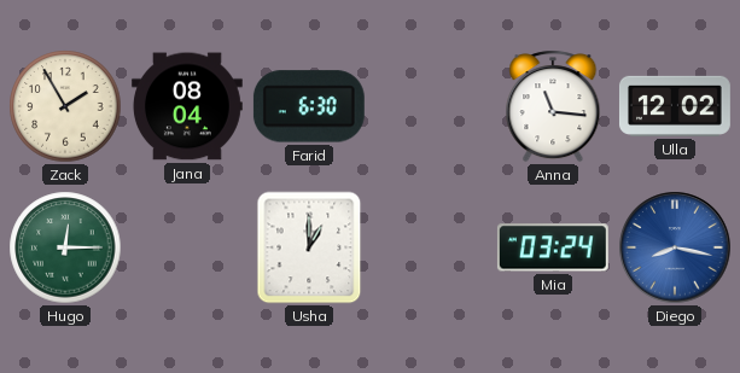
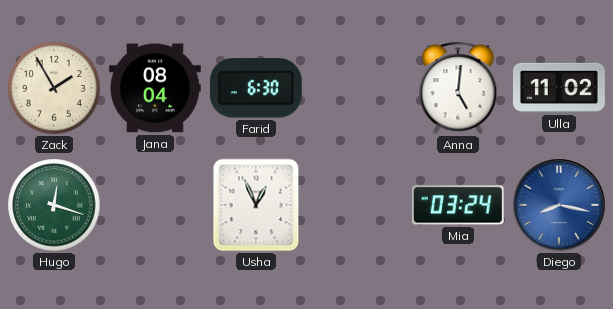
Anna: 11:16 -> 5:01
Ulla: 12:02 -> 11:02
Hugo: 12:15 -> 12:18
Usha: 1:00 -> 12:56
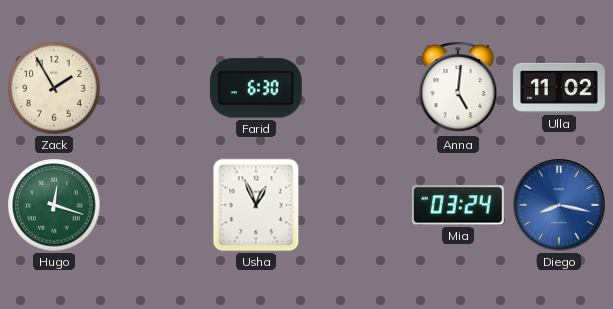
Jana: 08:04 -> none
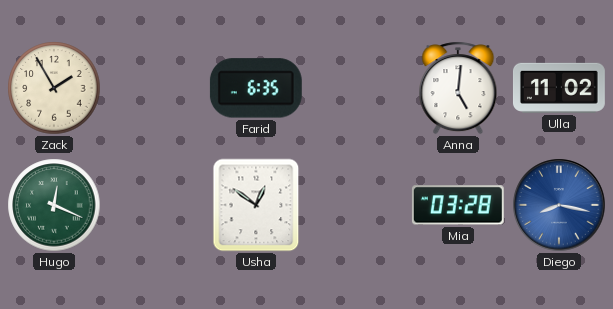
Farid: 6:30 -> 6:35
Hugo: 12:18 -> 12:19
Usha: 12:56 -> 12:51
Mia: 03:24 -> 03:28
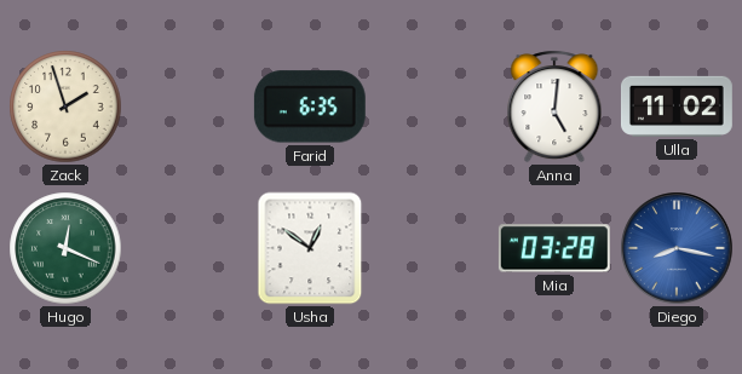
Zack: 1:55 -> 1:57
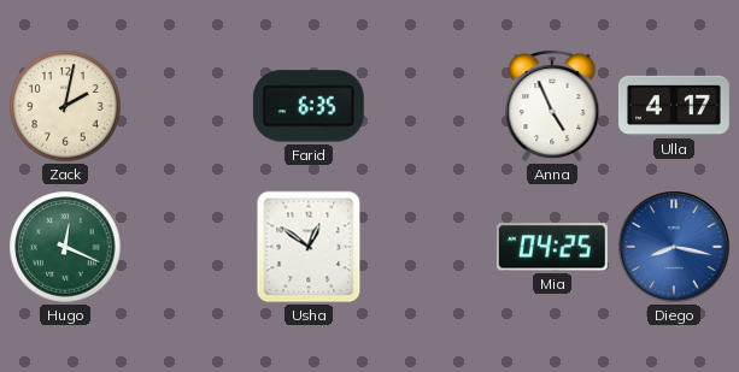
Zack: 1:57 -> 2:02
Anna: 5:01 -> 4:56
Ulla: 11:02 -> 4:17
Mia: 03:28 -> 04:25
